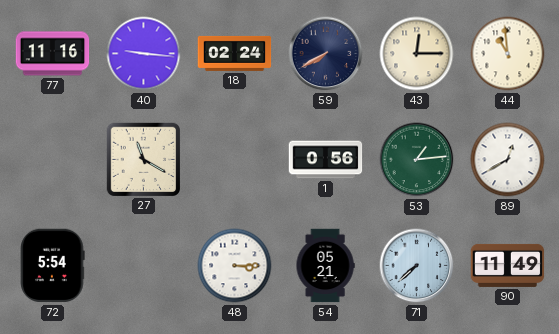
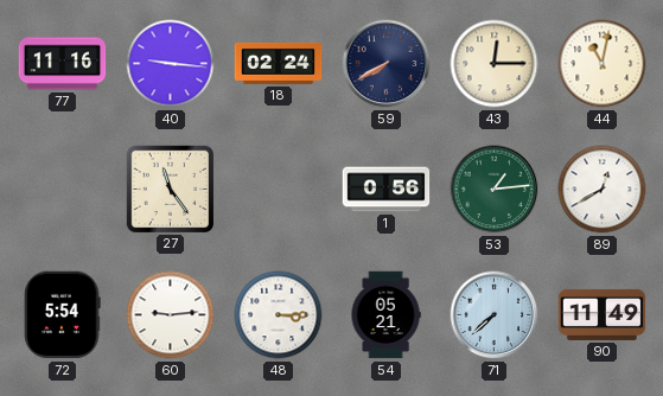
44: 10:59 -> 11:02
27: 11:20 -> 11:24
60: none -> 9:14
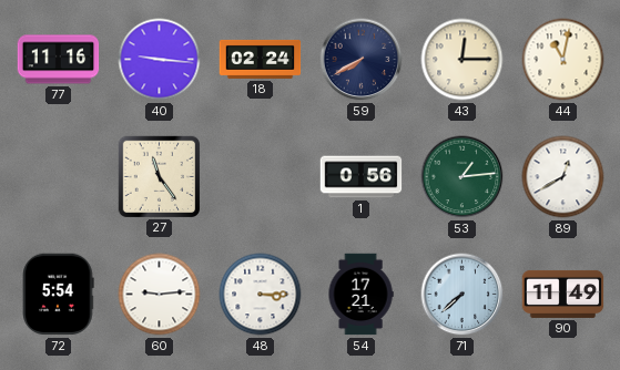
54: 05:21 -> 17:21
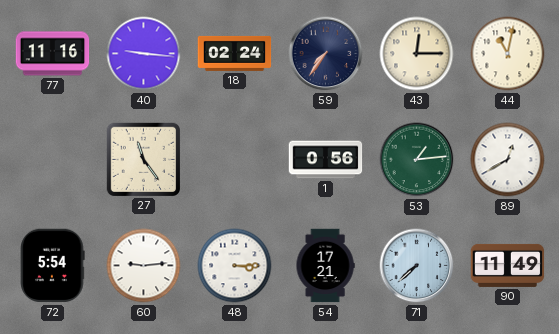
59: 7:40 -> 7:36
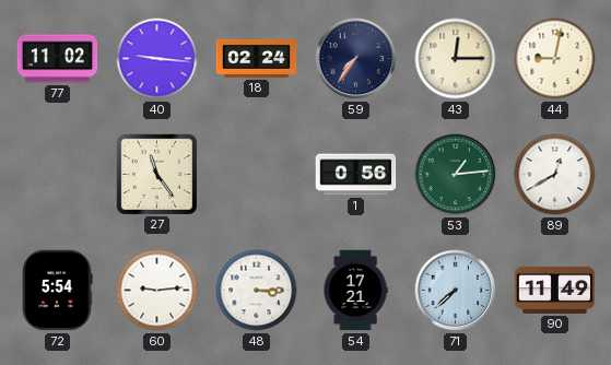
77: 11:16 -> 11:02
44: 11:02 -> 9:02
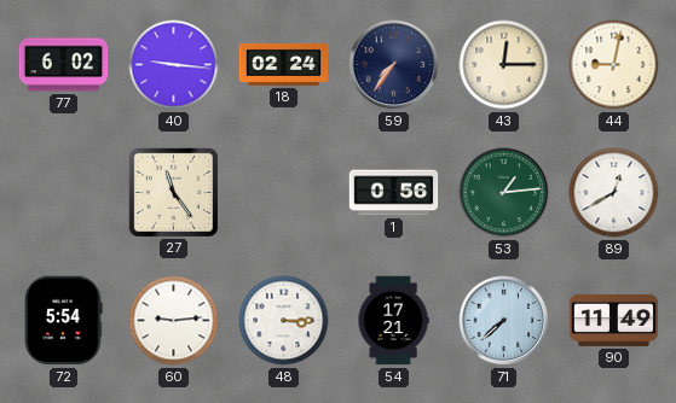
77: 11:02 -> 6:02
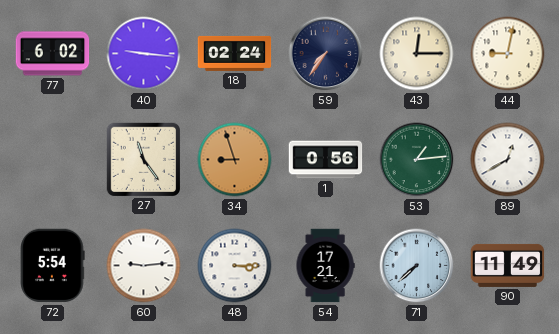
34: none -> 8:57
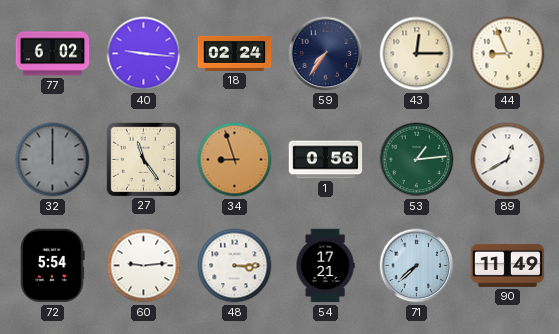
44: 9:02 -> 8:56
32: none -> 12:00
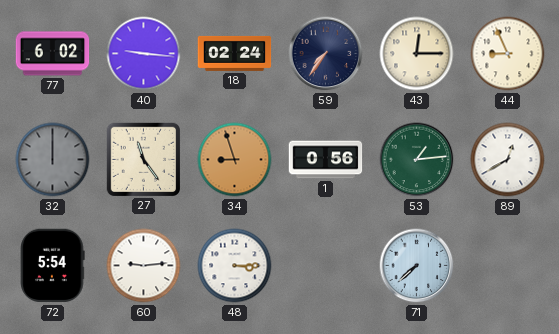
54: 17:21 -> none
90: 11:49 -> none
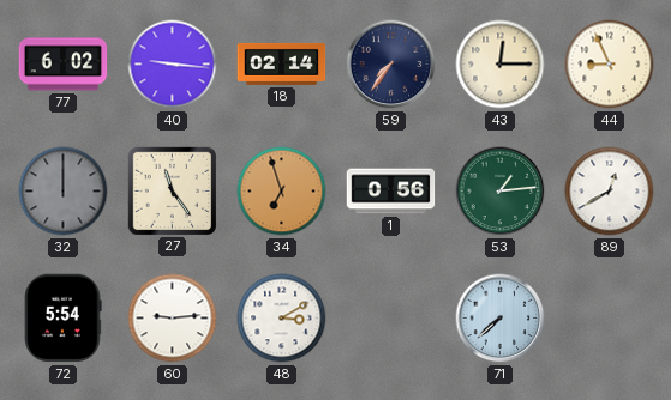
18: 02:24 -> 02:14
34: 8:57 -> 6:57
48: 3:15 -> 3:10
